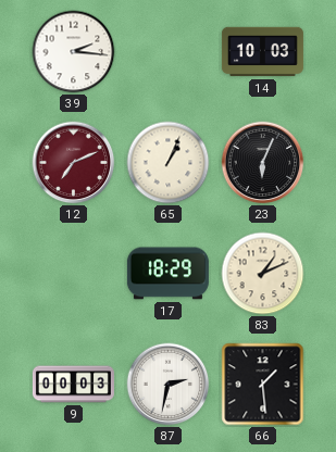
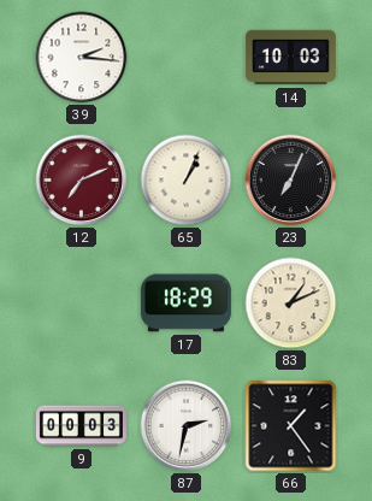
23: 6:04 -> 7:04
66: 1:29 -> 1:24
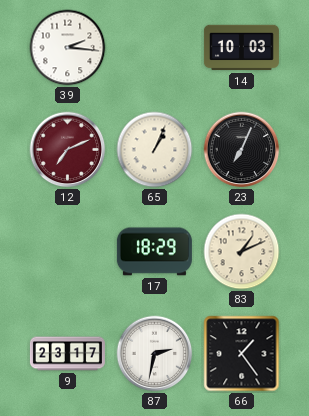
9: 00:03 -> 23:17
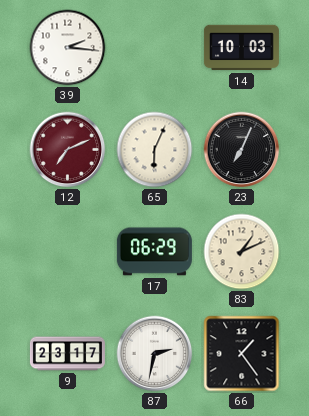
65: 1:04 -> 6:04
17: 18:29 -> 06:29
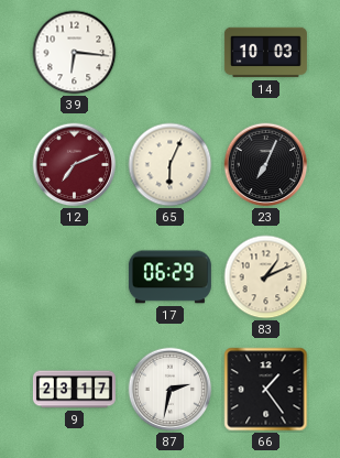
39: 2:16 -> 6:16
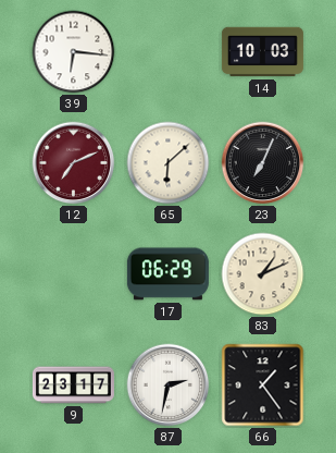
65: 6:04 -> 6:08
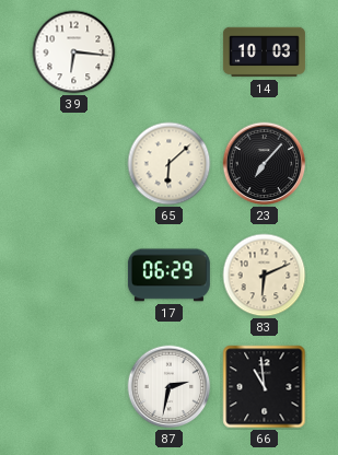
12: 7:11 -> none
23: 7:04 -> 7:07
83: 1:11 -> 6:11
9: 23:17 -> none
66: 1:24 -> 10:59
